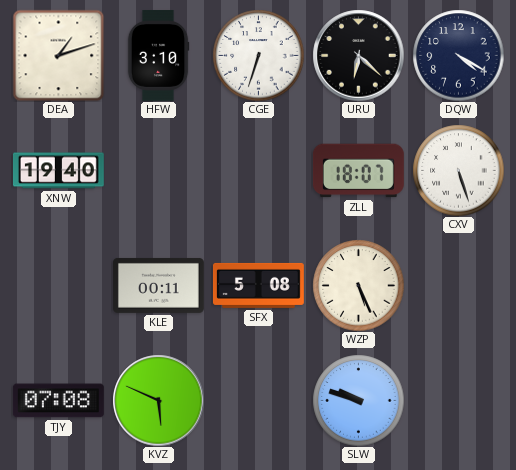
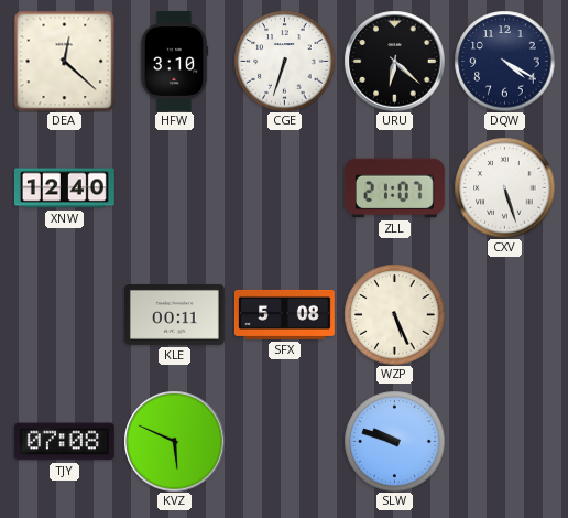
DEA: 1:12 -> 12:22
XNW: 19:40 -> 12:40
ZLL: 18:07 -> 21:07
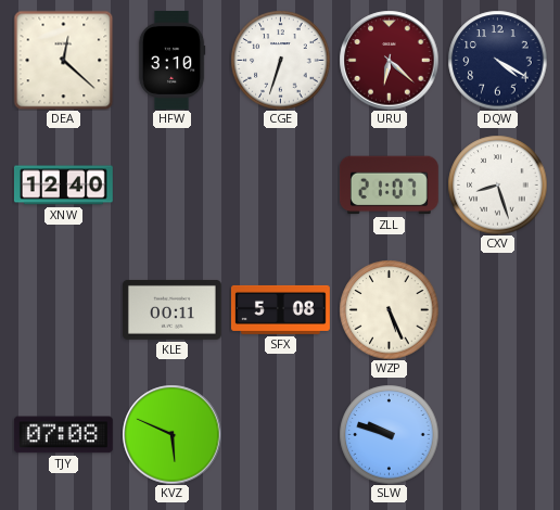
URU dial: black -> burgundy
CXV: 5:27 -> 8:27
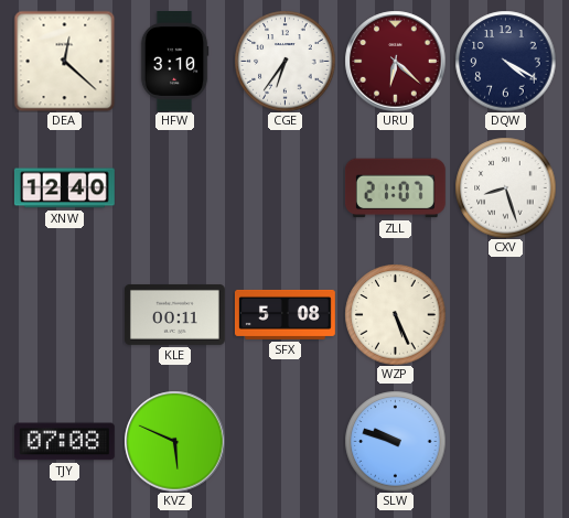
CGE: 6:33 -> 6:36
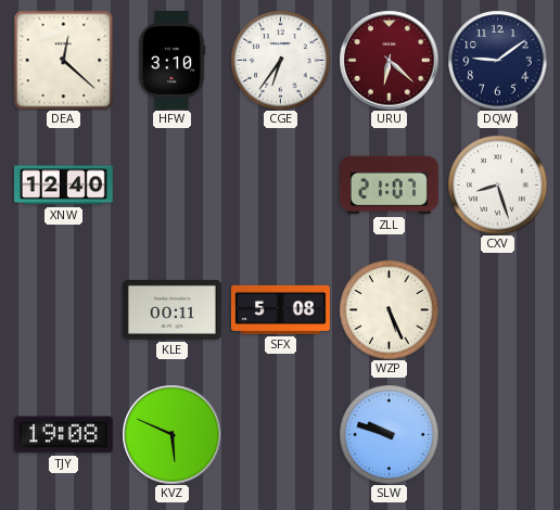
DQW: 4:20 -> 9:09
TJY: 07:08 -> 19:08
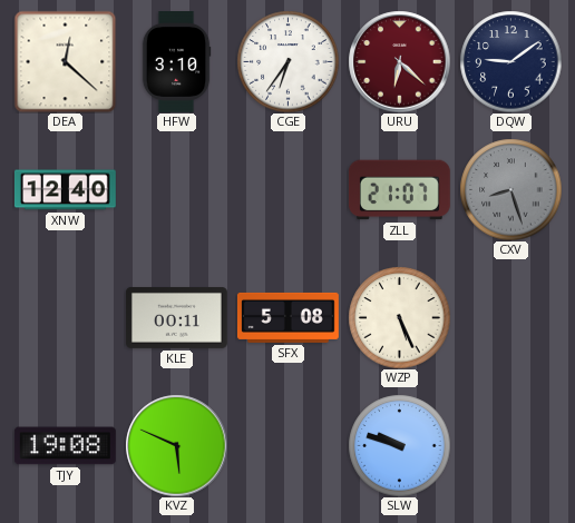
CXV dial: white -> grey
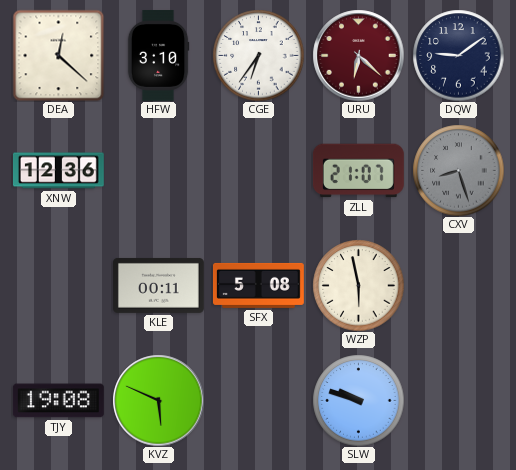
XNW: 12:40 -> 12:36
WZP: 5:26 -> 5:58
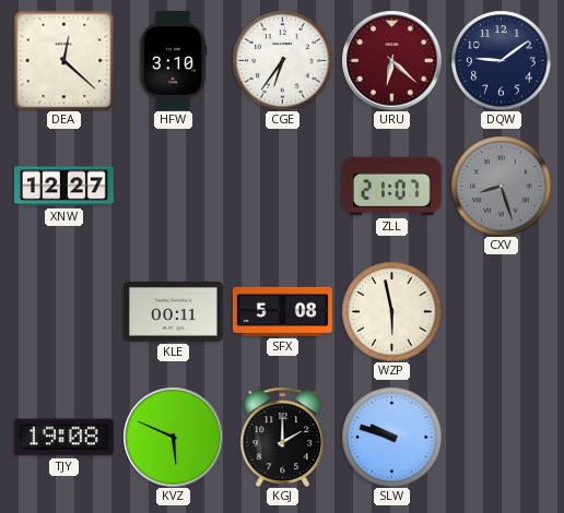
XNW: 12:36 -> 12:27
KGJ: none -> 2:00
